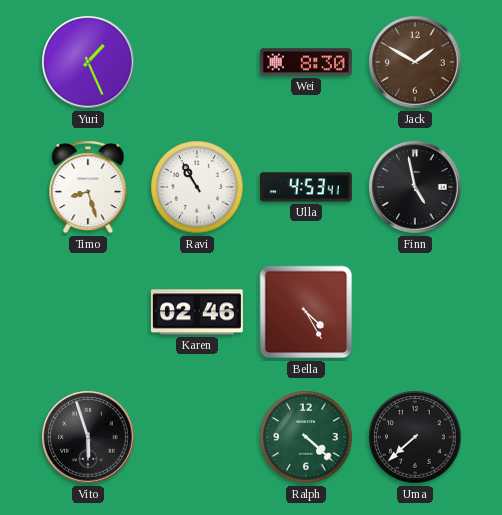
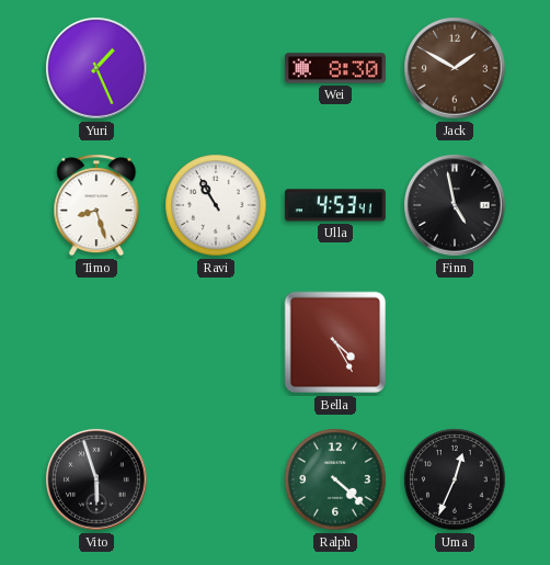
Karen: 02:46 -> none
Uma: 7:38 -> 12:34
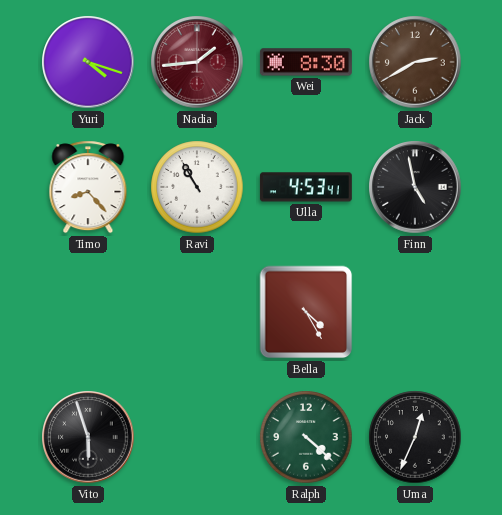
Yuri: 1:26 -> 4:18
Nadia: none -> 1:44
Jack: 1:50 -> 2:40
Timo: 8:27 -> 8:23
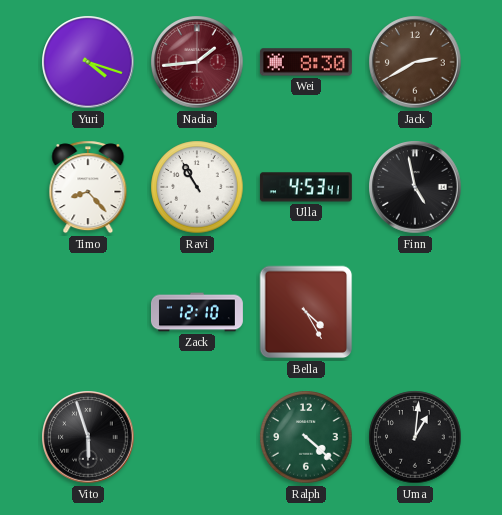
Zack: none -> 12:10
Uma: 12:34 -> 1:01
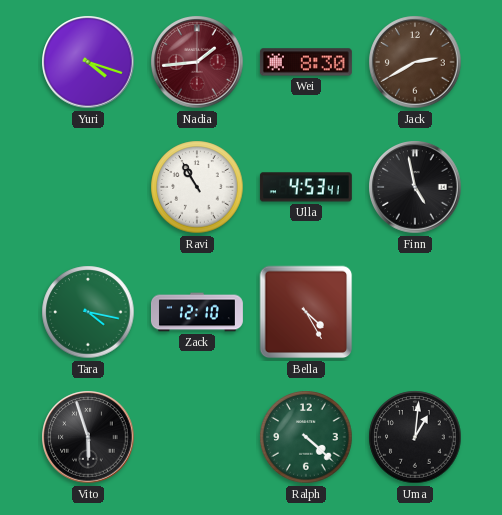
Timo: 8:23 -> none
Tara: none -> 4:17
